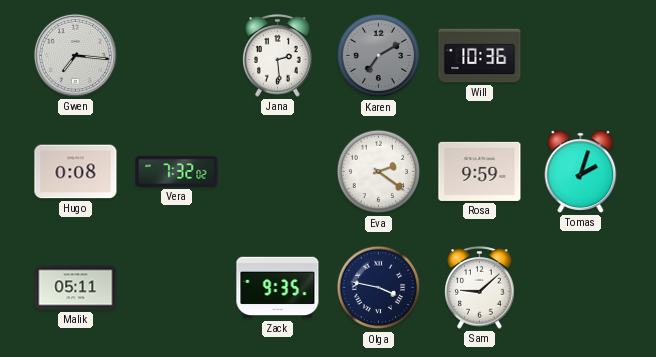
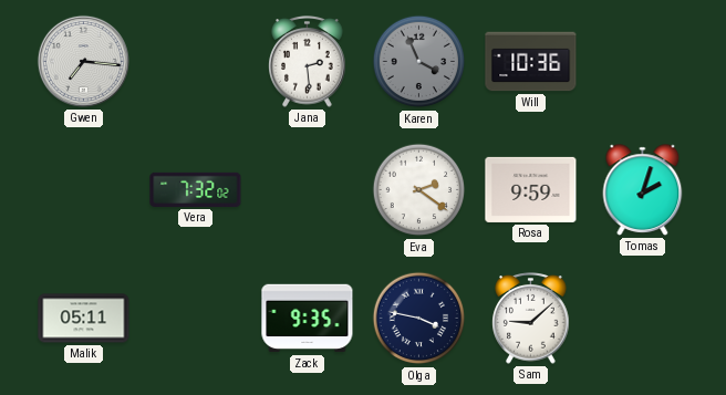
Karen: 7:10 -> 3:56
Hugo: 0:08 -> none
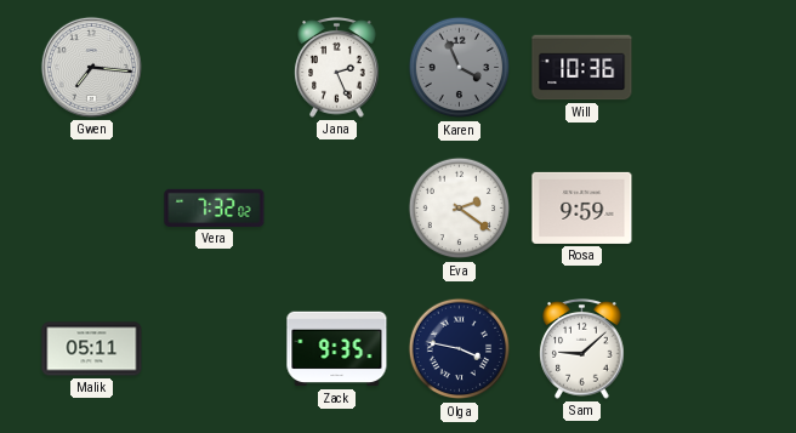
Jana: 2:29 -> 2:26
Tomas: 2:03 -> none
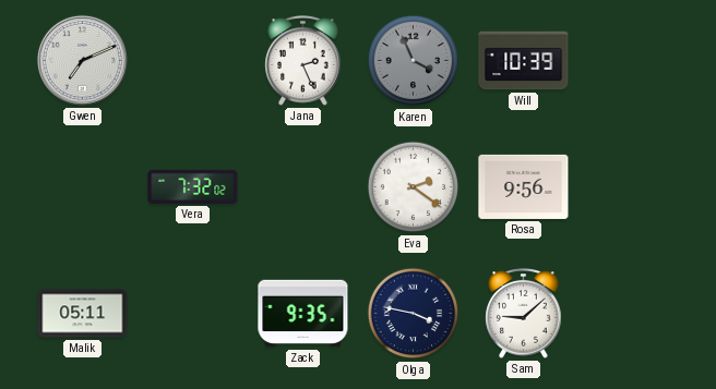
Gwen: 7:16 -> 7:11
Will: 10:36 -> 10:39
Rosa: 9:59 -> 9:56
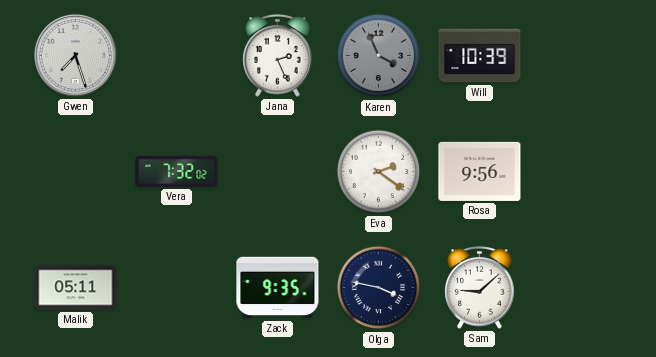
Gwen: 7:11 -> 7:27
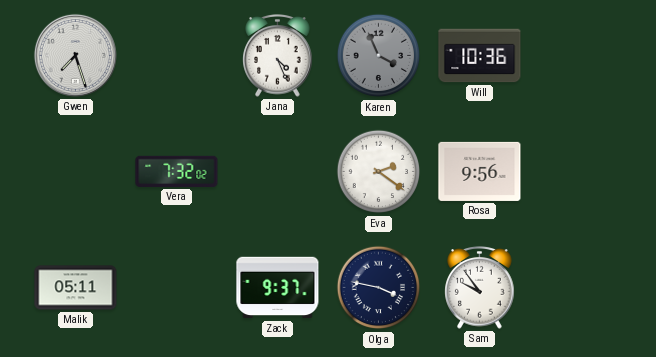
Jana: 2:26 -> 4:26
Will: 10:39 -> 10:36
Zack: 9:35 -> 9:37
Sam: 9:08 -> 9:54
